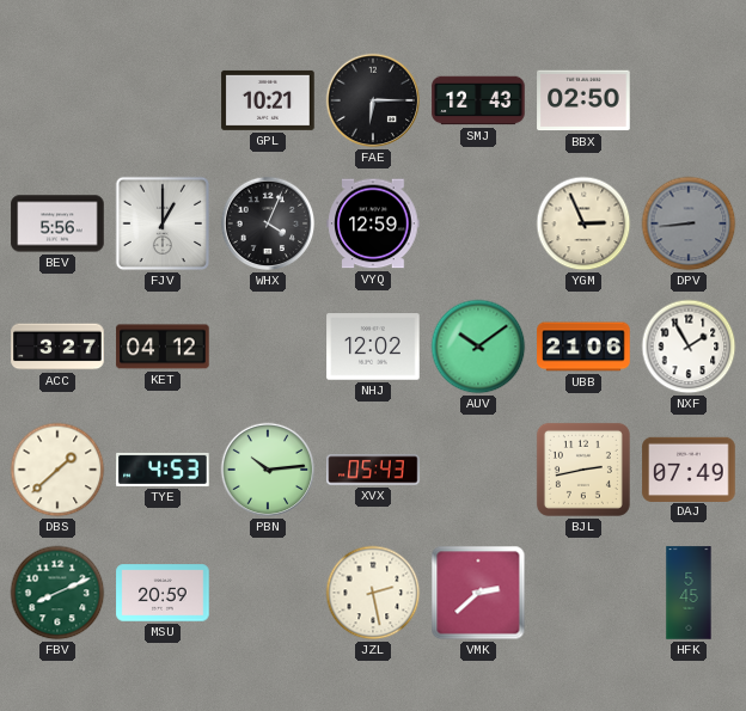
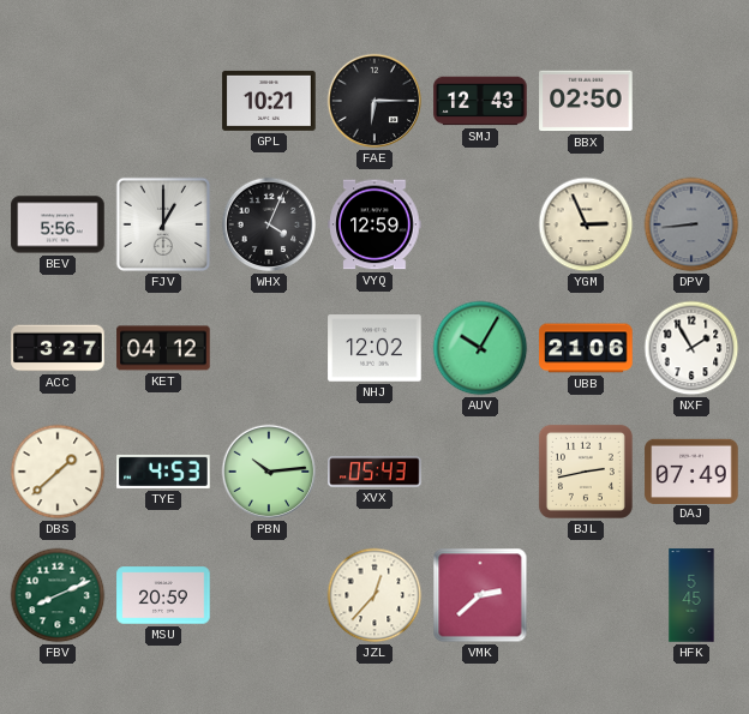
AUV: 10:09 -> 10:05
JZL: 2:28 -> 12:37
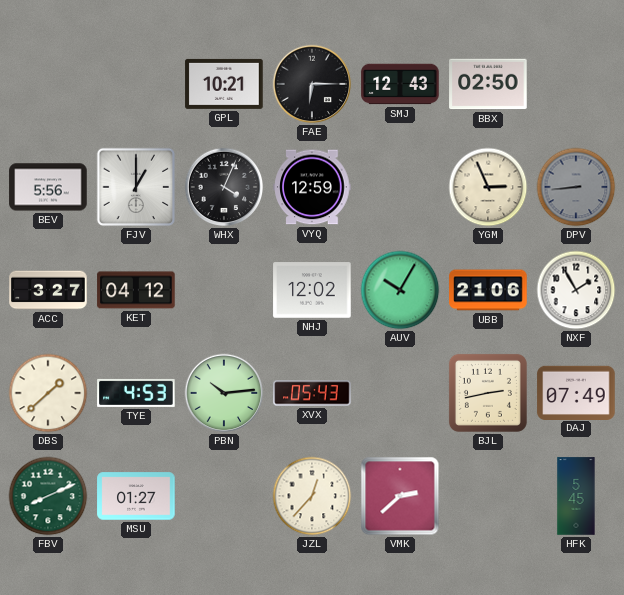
MSU: 20:59 -> 01:27
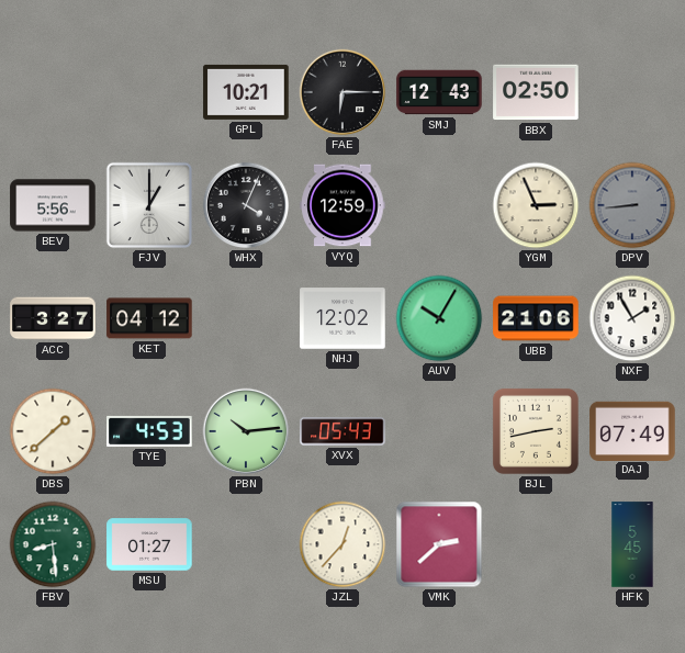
FBV: 8:11 -> 8:29
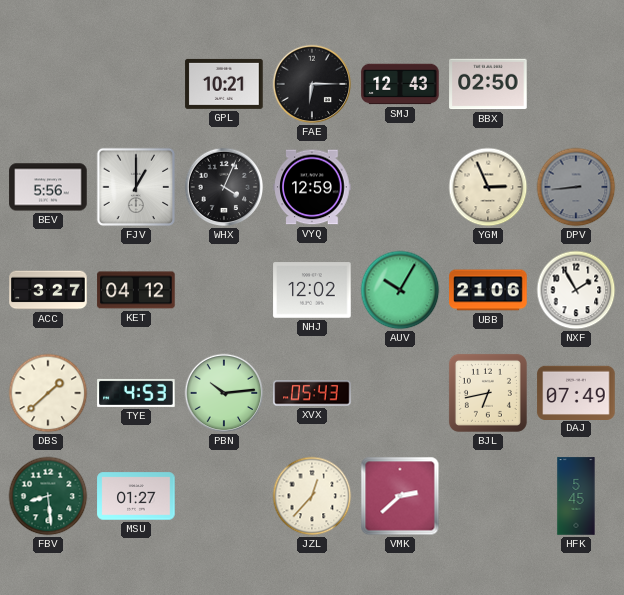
BJL: 2:43 -> 6:43
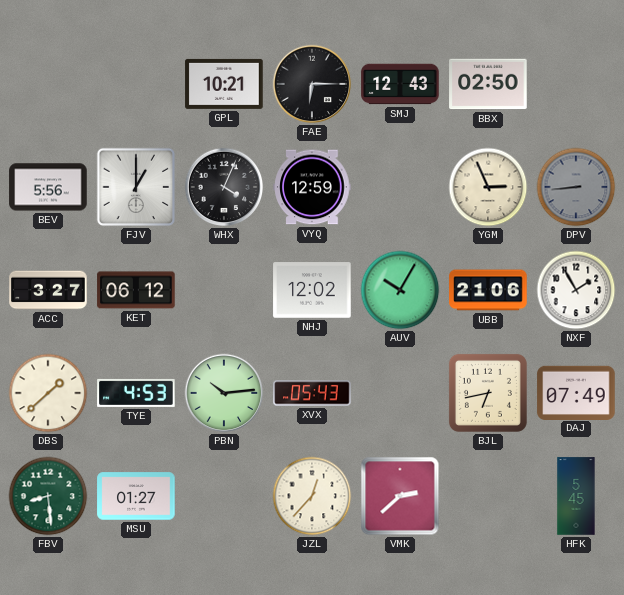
KET: 04:12 -> 06:12
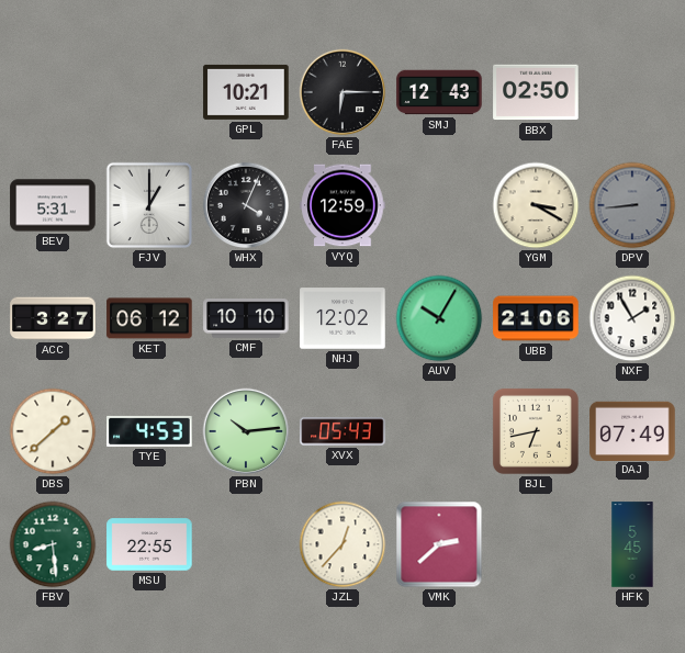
BEV: 5:56 -> 5:31
YGM: 2:56 -> 3:20
CMF: none -> 10:10
MSU: 01:27 -> 22:55
